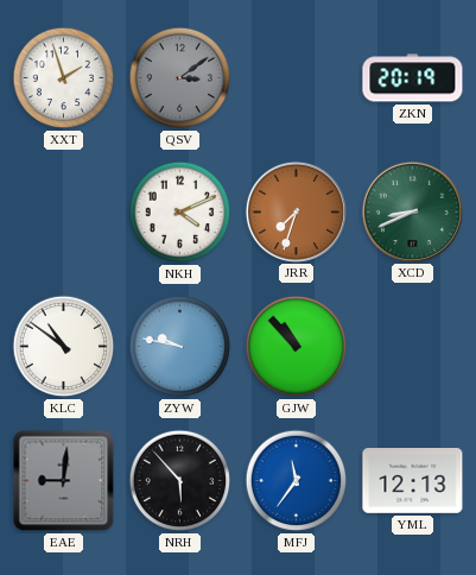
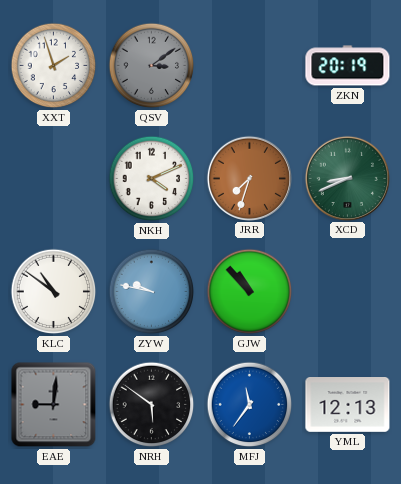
NRH: 5:53 -> 5:51
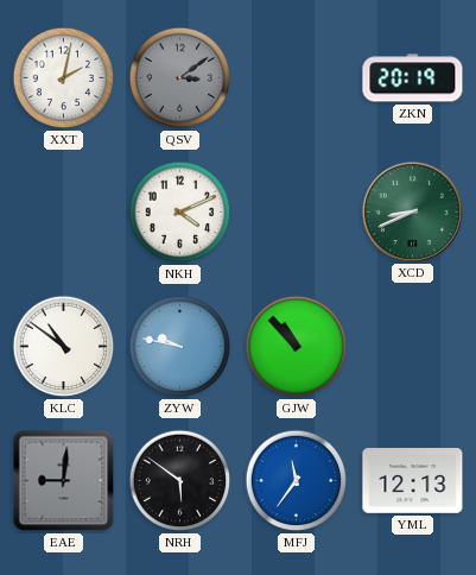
XXT: 1:57 -> 2:02
JRR: 7:33 -> none
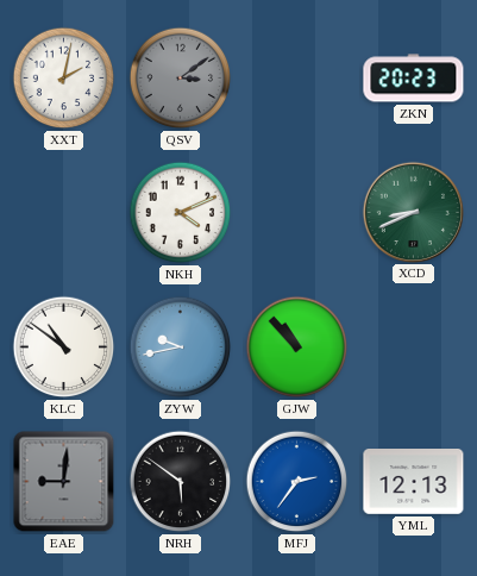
ZKN: 20:19 -> 20:23
ZYW: 9:47 -> 9:43
MFJ: 11:36 -> 2:36
